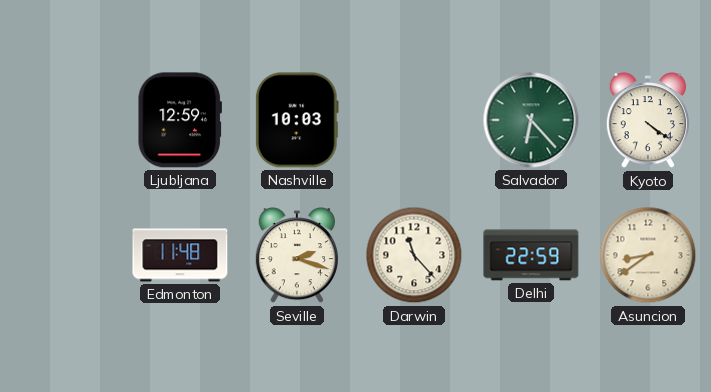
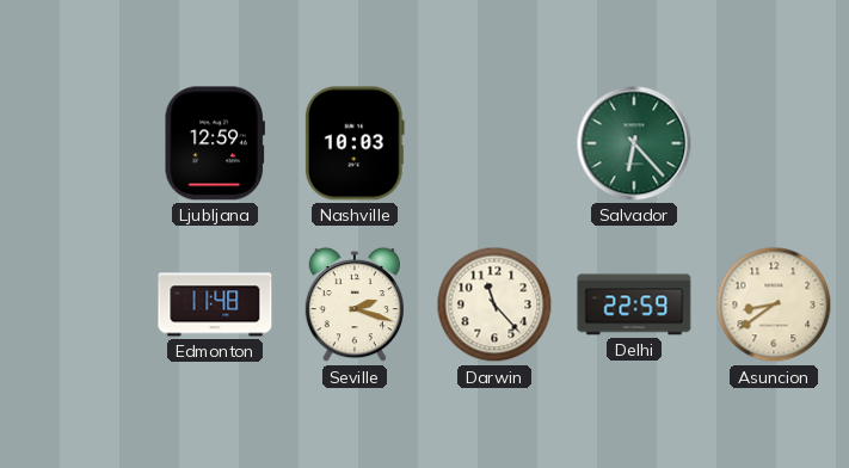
Kyoto: 4:21 -> none
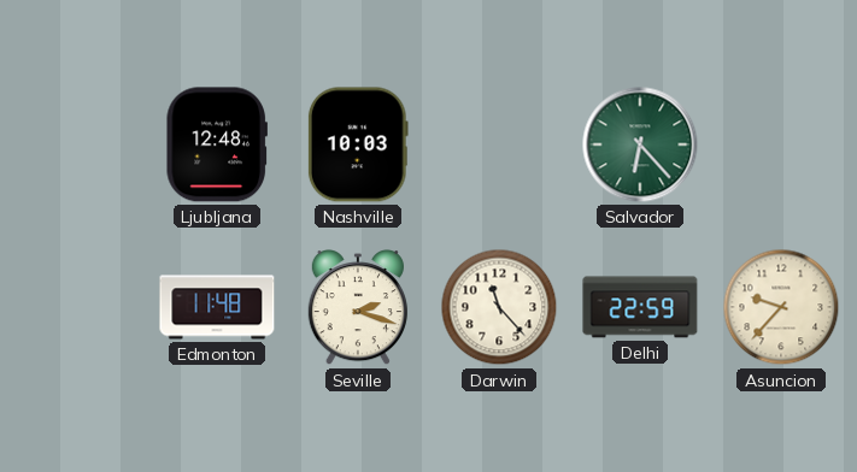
Ljubljana: 12:59 -> 12:48
Asuncion: 8:39 -> 9:37
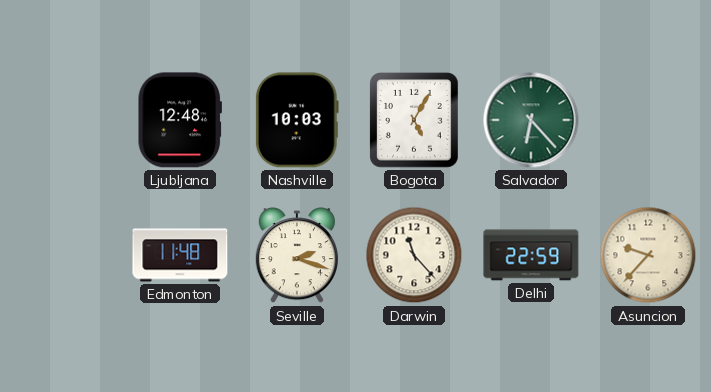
Bogota: none -> 5:05
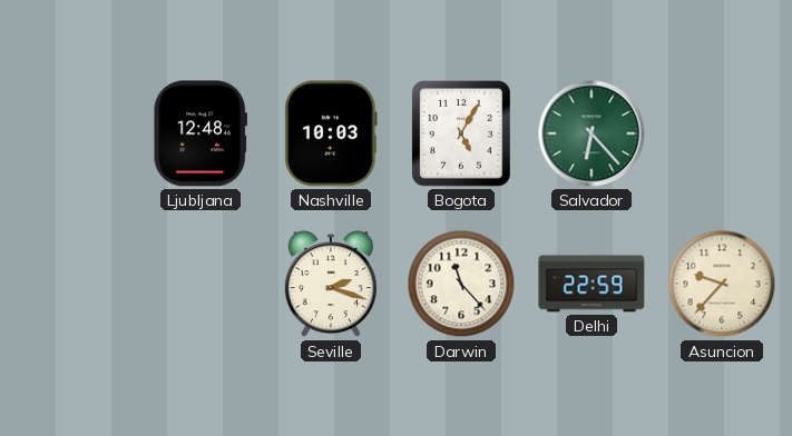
Edmonton: 11:48 -> none
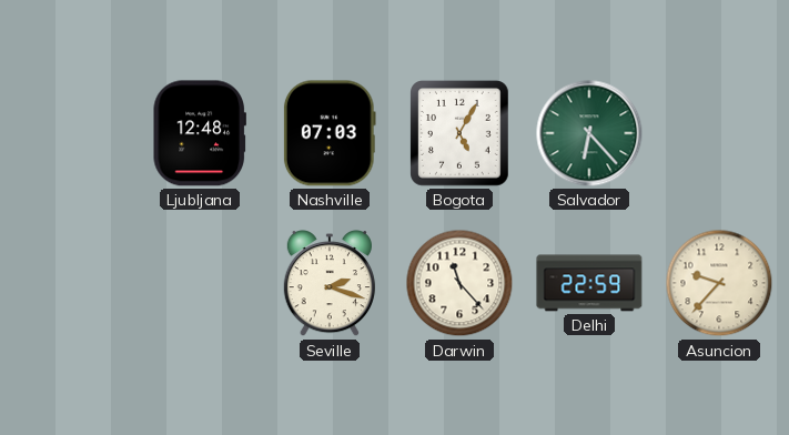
Nashville: 10:03 -> 07:03
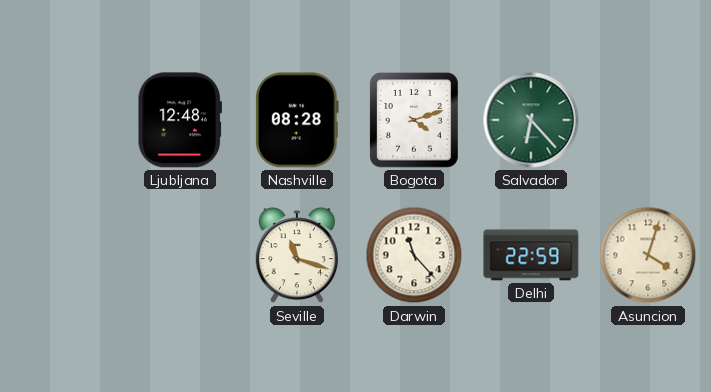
Nashville: 07:03 -> 08:28
Bogota: 5:05 -> 4:12
Seville: 2:18 -> 11:18
Asuncion: 9:37 -> 4:03
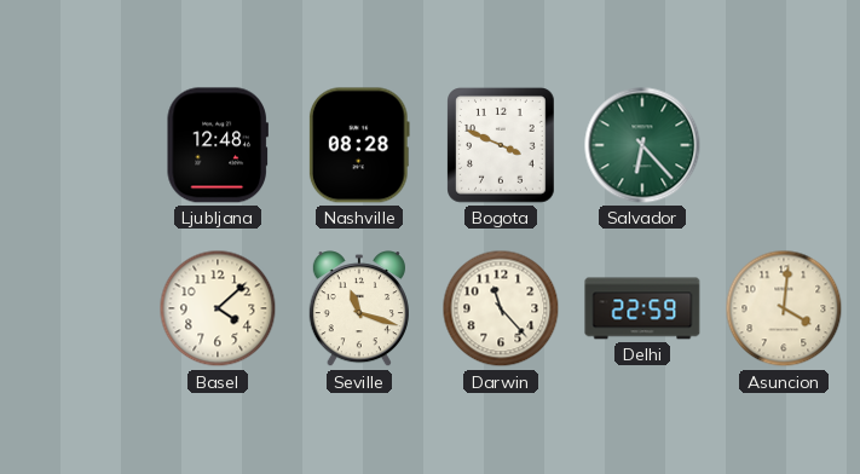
Bogota: 4:12 -> 3:49
Basel: none -> 4:08
Asuncion: 4:03 -> 4:01
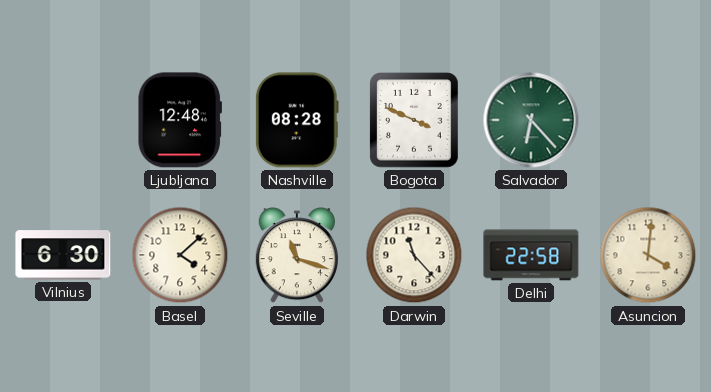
Vilnius: none -> 6:30
Delhi: 22:59 -> 22:58
